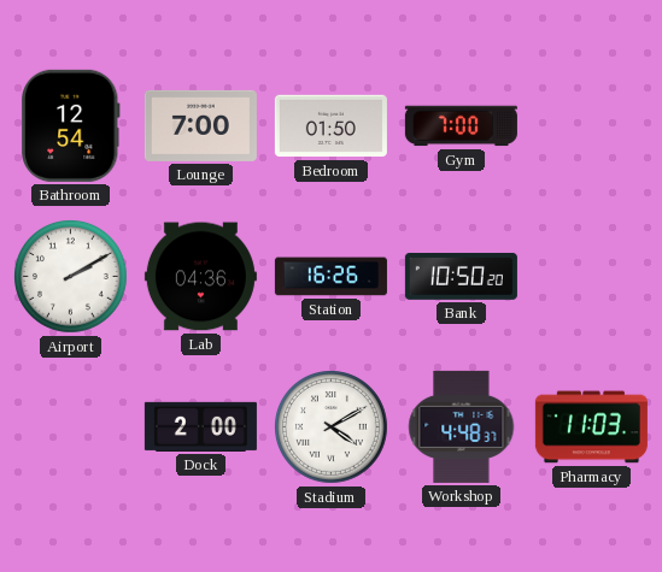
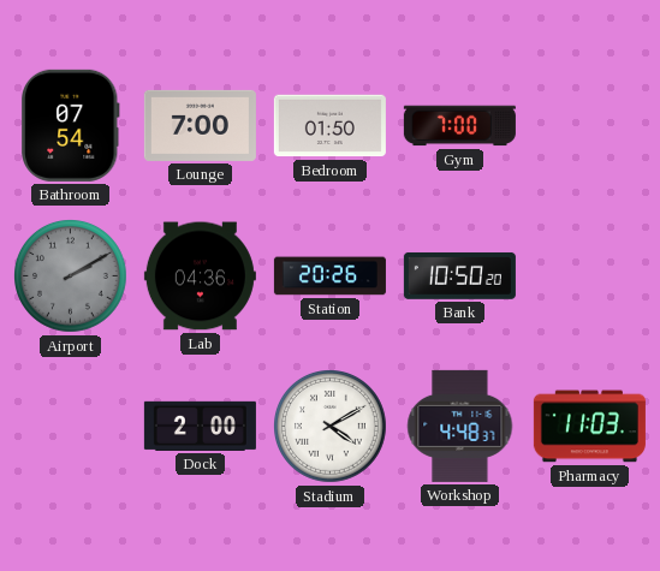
Bathroom: 12:54 -> 07:54
Airport dial: white -> grey
Station: 16:26 -> 20:26
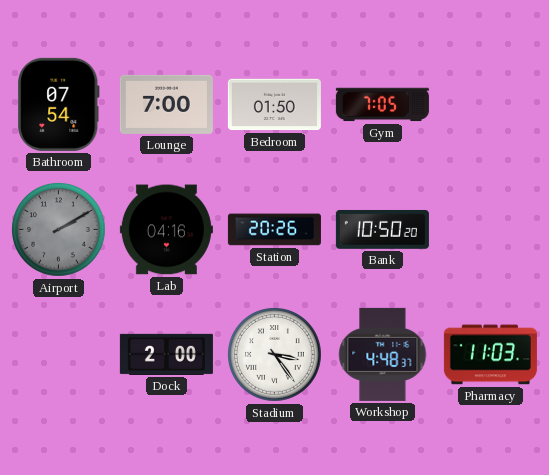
Gym: 7:00 -> 7:05
Lab: 04:36 -> 04:16
Stadium: 4:10 -> 3:24
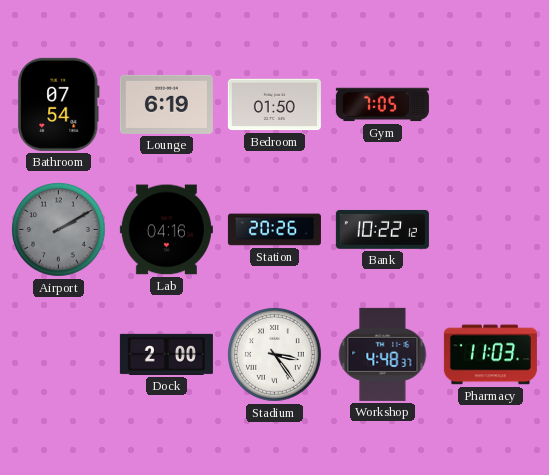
Lounge: 7:00 -> 6:19
Bank: 10:50 -> 10:22
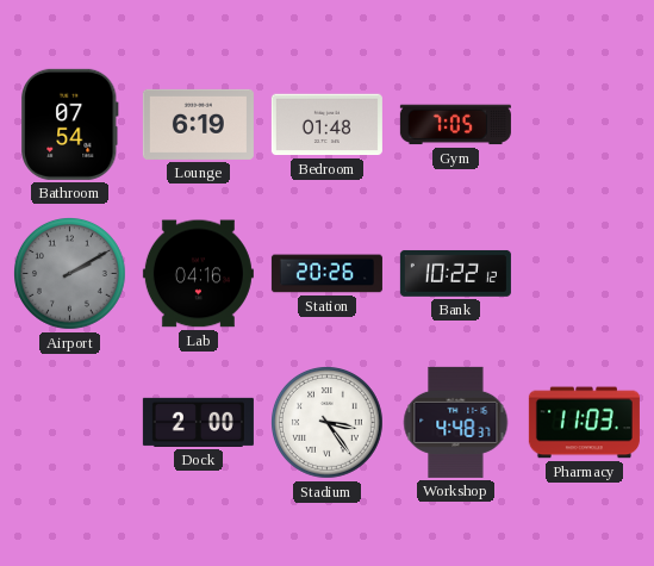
Bedroom: 01:50 -> 01:48
